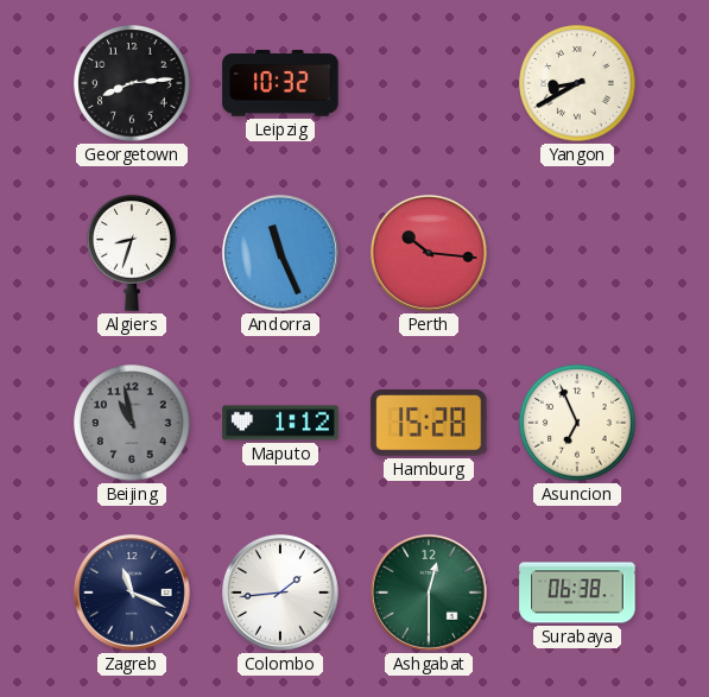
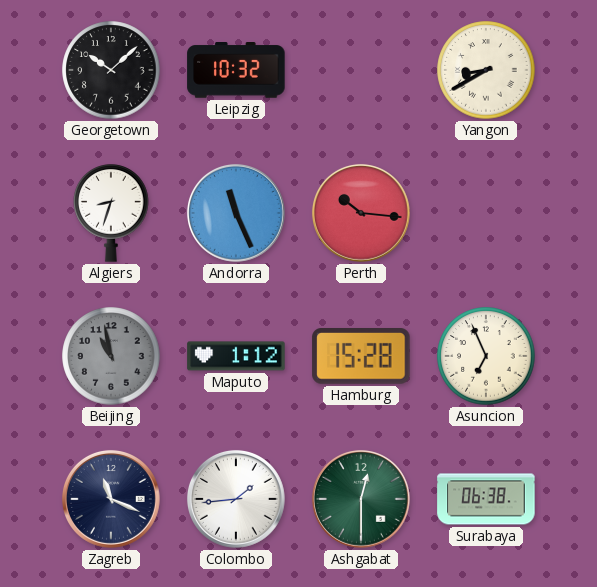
Georgetown: 8:14 -> 10:08
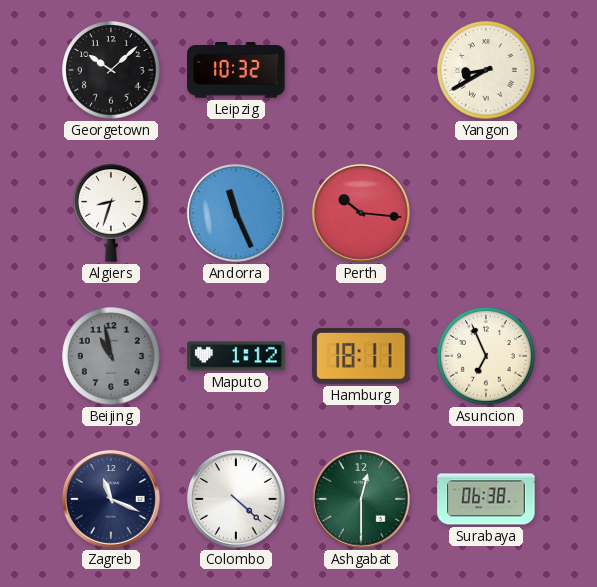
Hamburg: 15:28 -> 18:11
Colombo: 1:44 -> 4:22
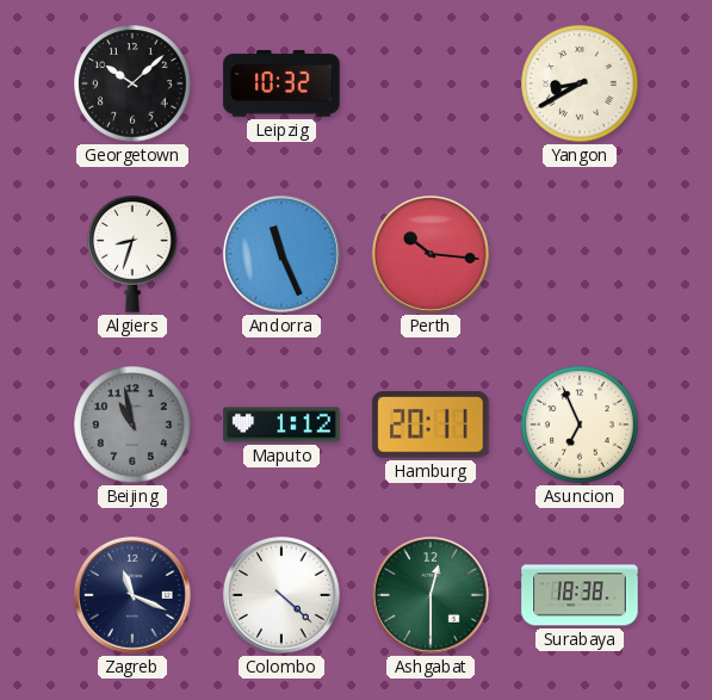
Hamburg: 18:11 -> 20:11
Surabaya: 06:38 -> 18:38
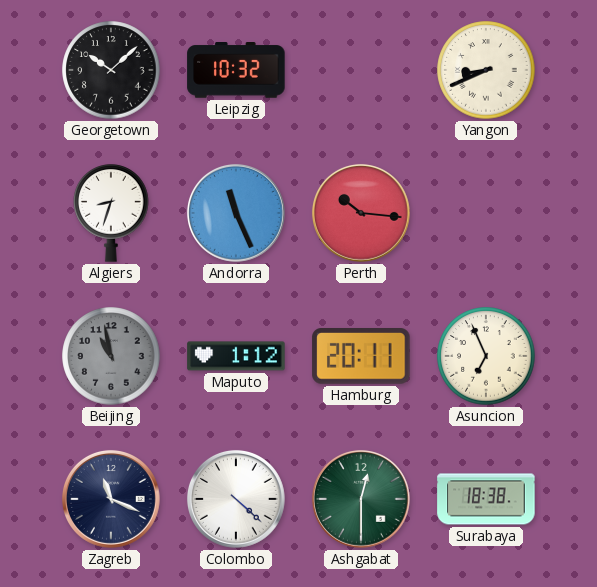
Yangon: 8:40 -> 8:41
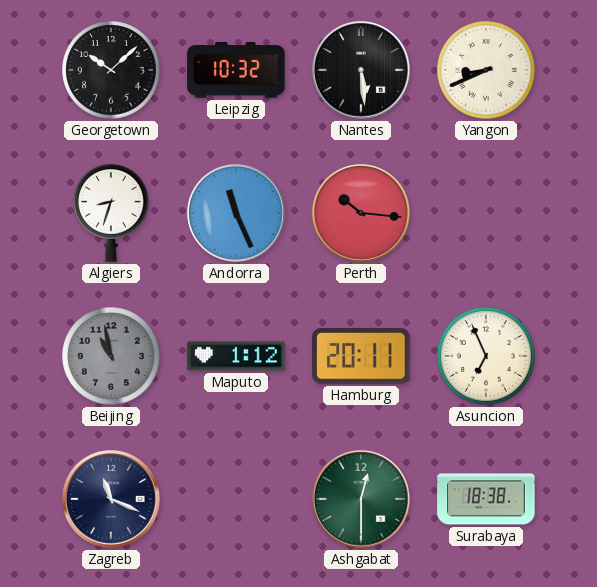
Nantes: none -> 5:29
Colombo: 4:22 -> none
